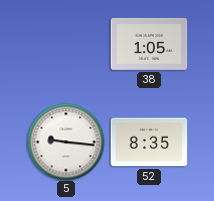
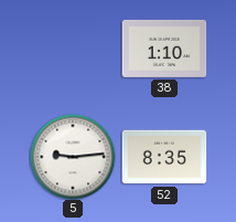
38: 1:05 -> 1:10
5: 9:16 -> 9:14
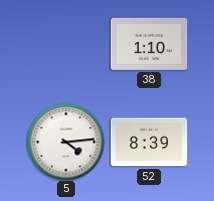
5: 9:14 -> 4:14
52: 8:35 -> 8:39
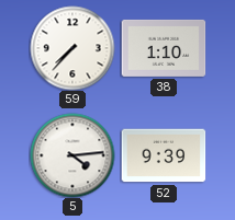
59: none -> 7:37
52: 8:39 -> 9:39
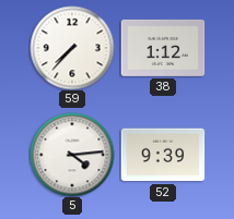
38: 1:10 -> 1:12
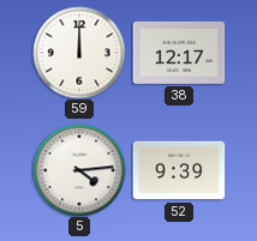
59: 7:37 -> 12:00
38: 1:12 -> 12:17
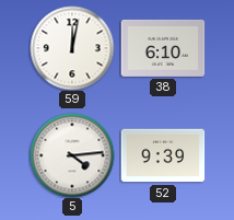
59: 12:00 -> 12:02
38: 12:17 -> 6:10
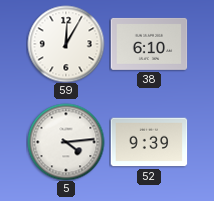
59: 12:02 -> 12:05
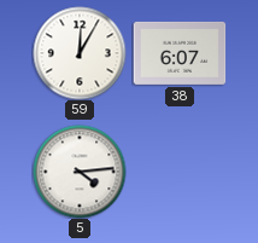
38: 6:10 -> 6:07
52: 9:39 -> none
